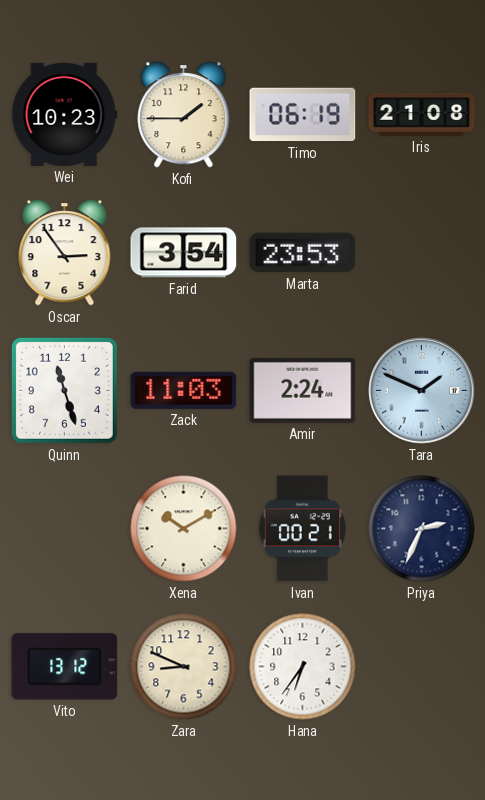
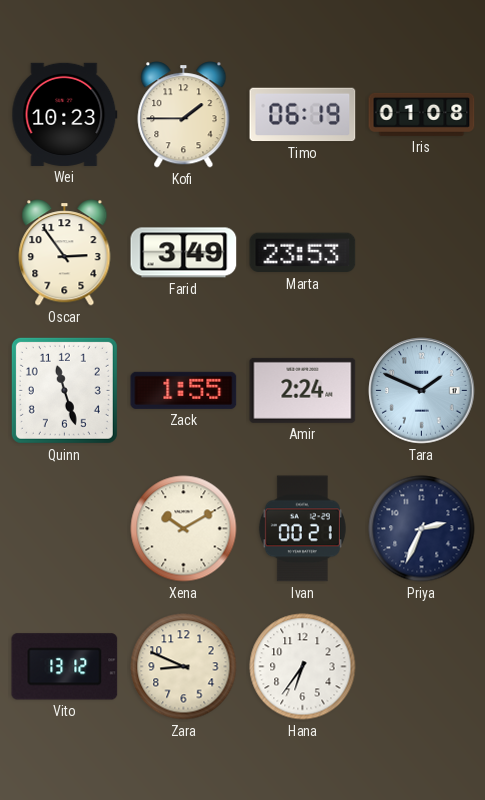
Iris: 21:08 -> 01:08
Farid: 3:54 -> 3:49
Zack: 11:03 -> 1:55
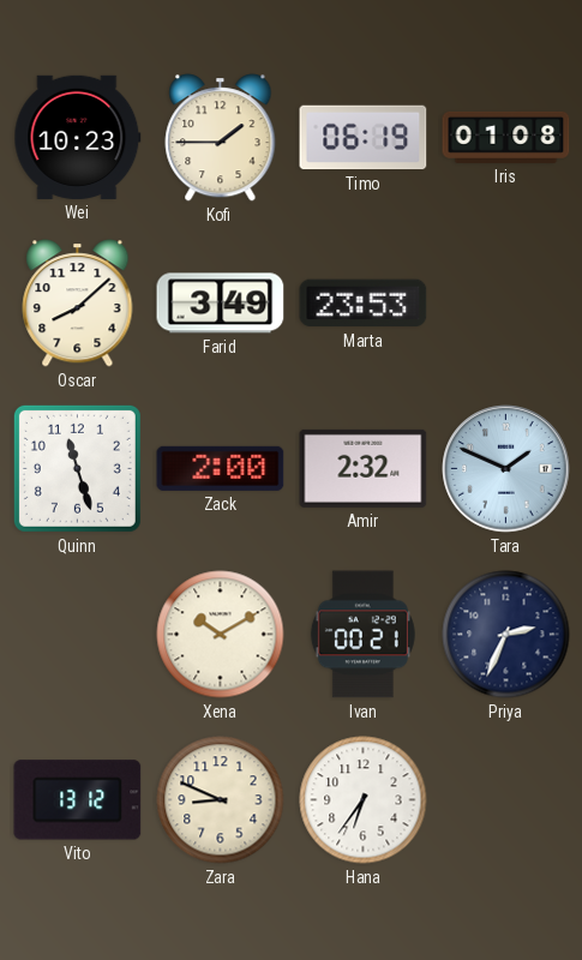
Oscar: 2:54 -> 8:08
Zack: 1:55 -> 2:00
Amir: 2:24 -> 2:32
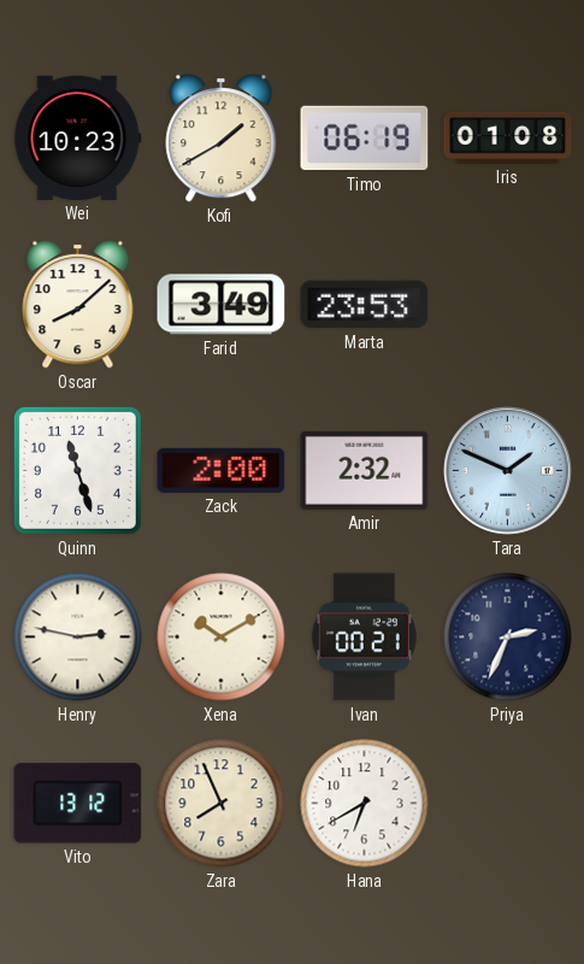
Kofi: 1:45 -> 1:40
Henry: none -> 2:47
Zara: 8:49 -> 7:56
Hana: 6:36 -> 6:40
